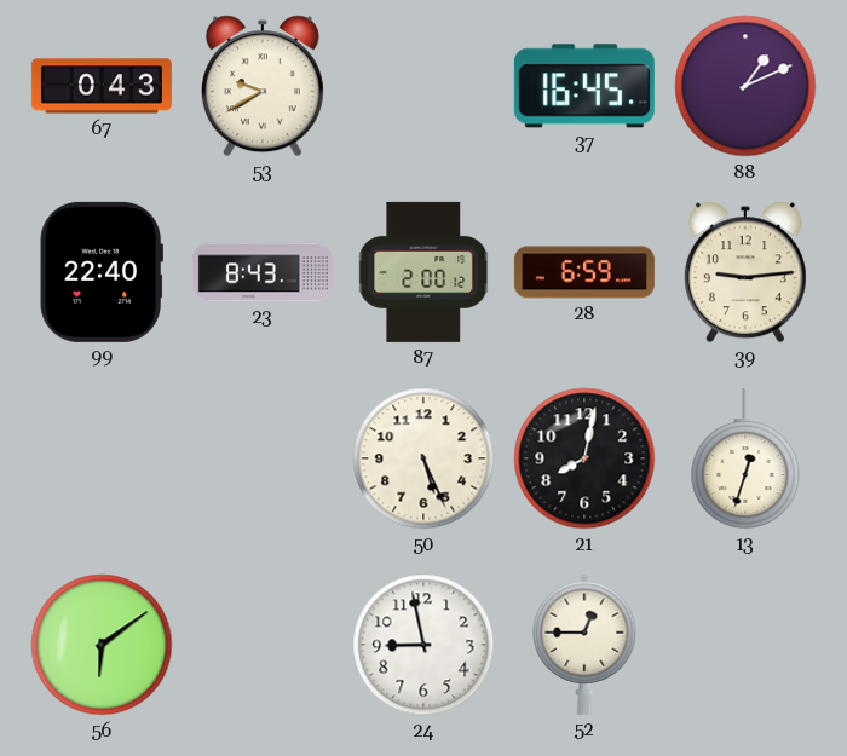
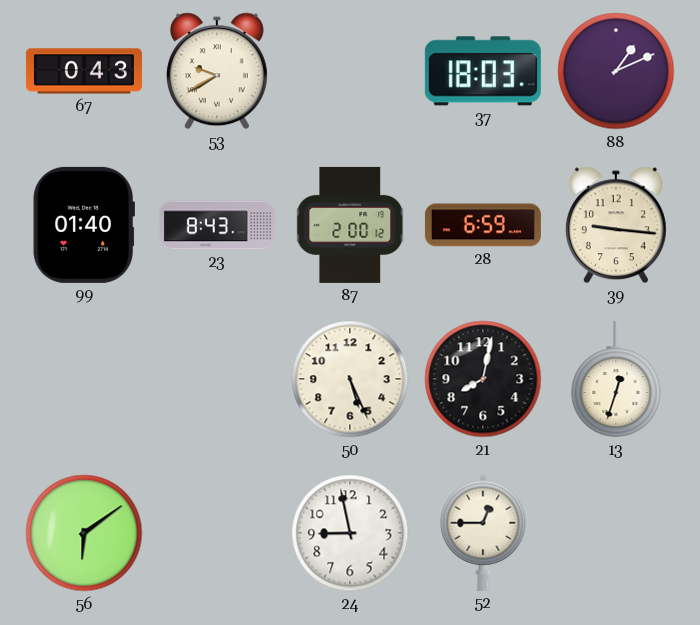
37: 16:45 -> 18:03
99: 22:40 -> 01:40
39: 9:14 -> 9:16
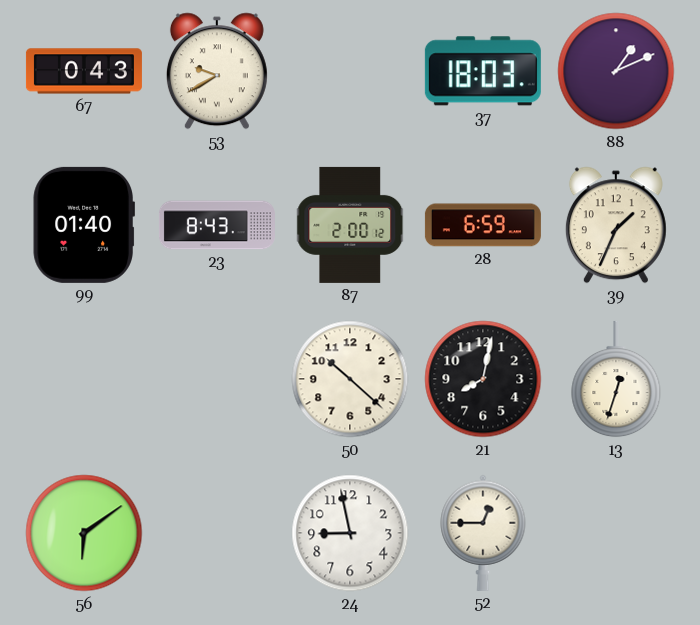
39: 9:16 -> 1:34
50: 5:26 -> 10:22
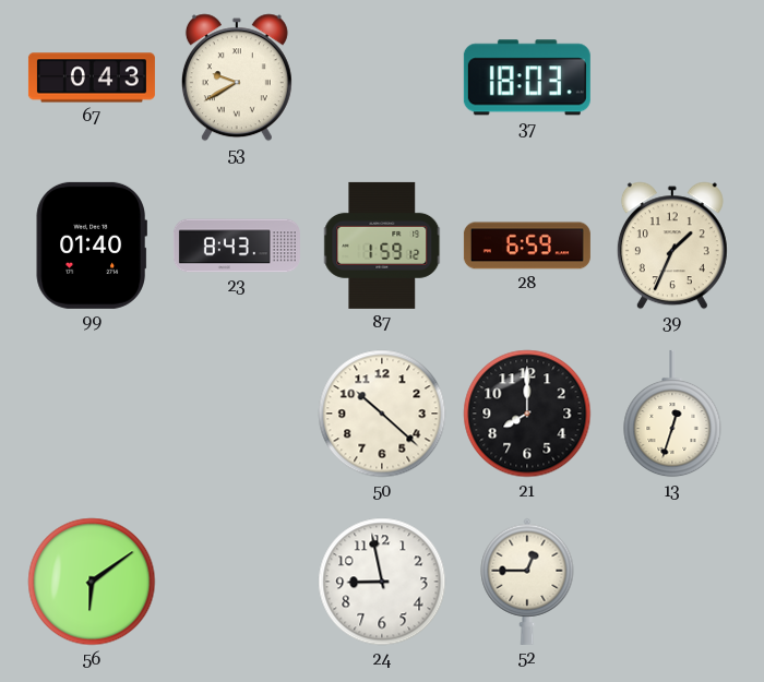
88: 1:11 -> none
87: 2:00 -> 1:59
21: 8:02 -> 8:00
